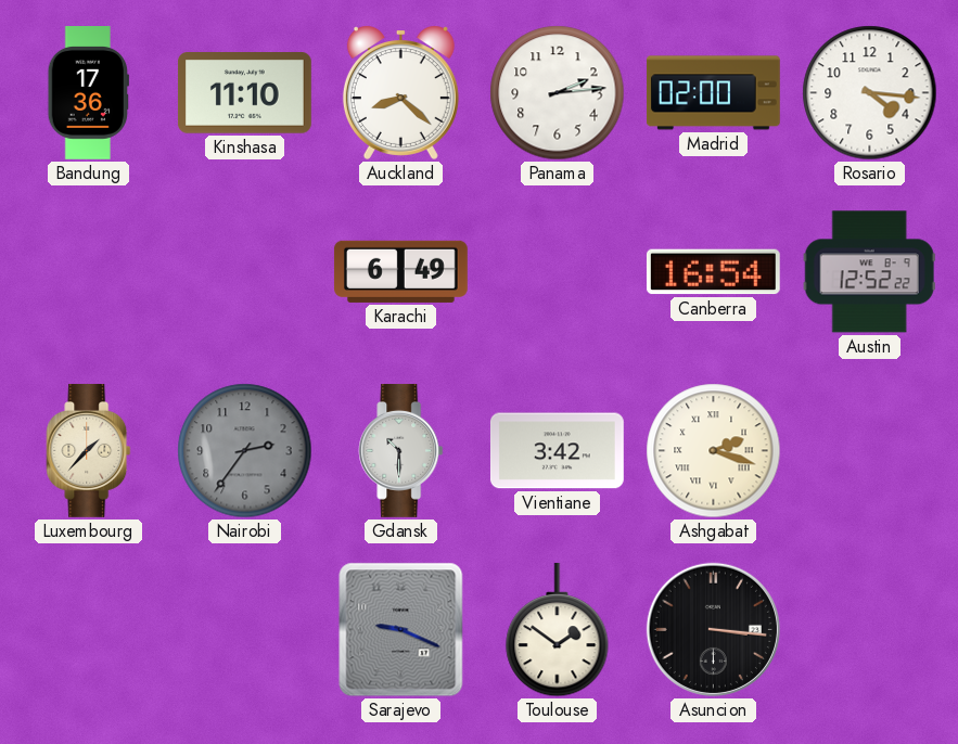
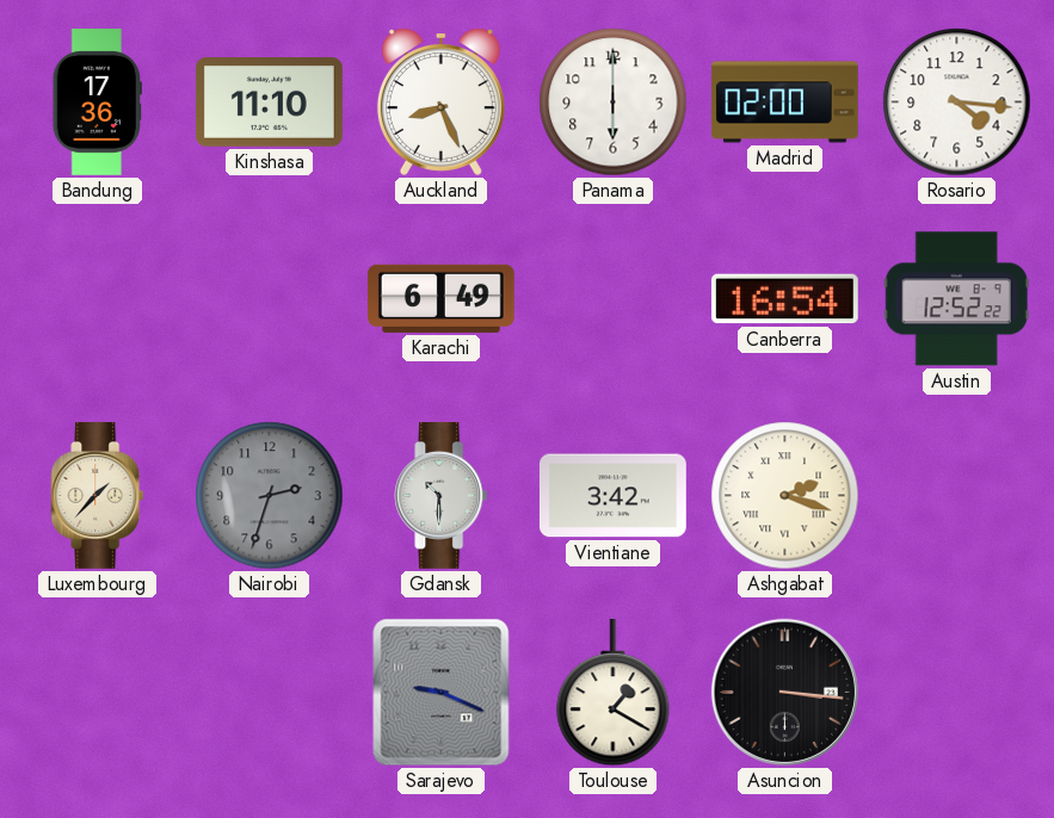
Auckland: 8:22 -> 8:26
Panama: 2:14 -> 6:00
Nairobi: 2:36 -> 2:33
Toulouse: 1:51 -> 1:20
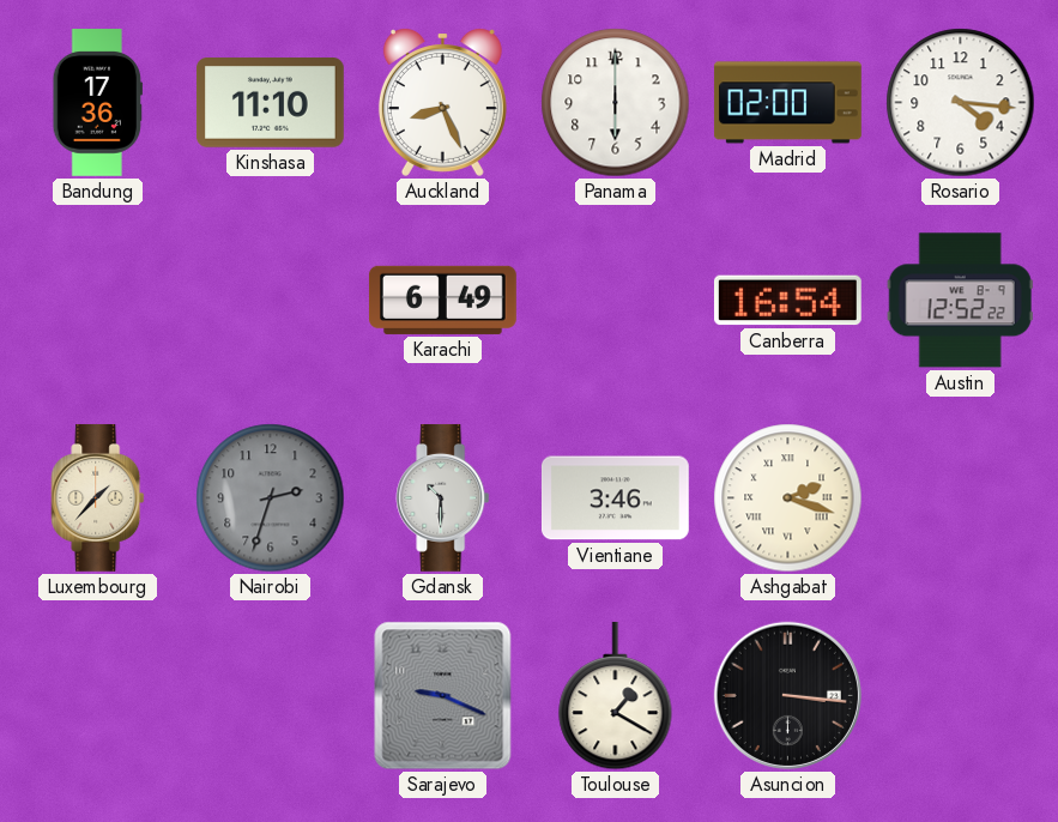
Vientiane: 3:42 -> 3:46
